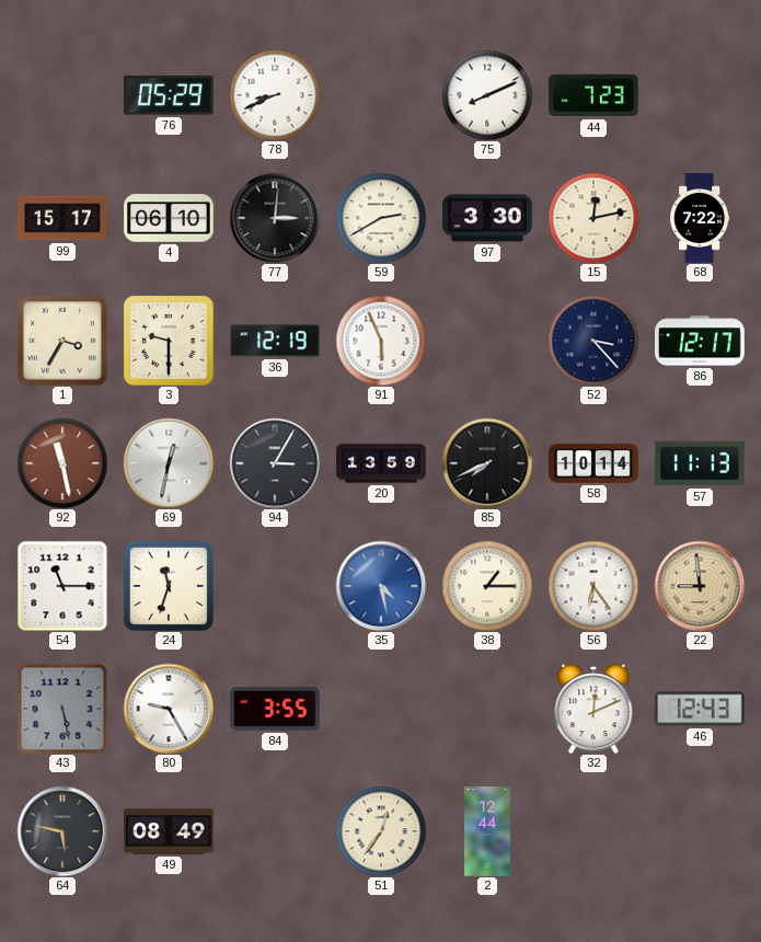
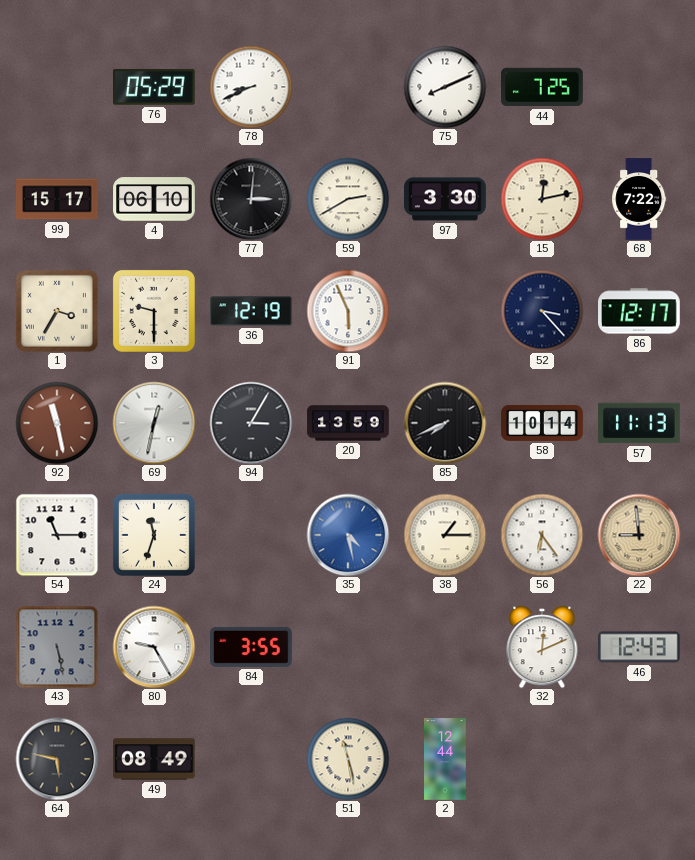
44: 7:23 -> 7:25
51: 12:36 -> 11:28
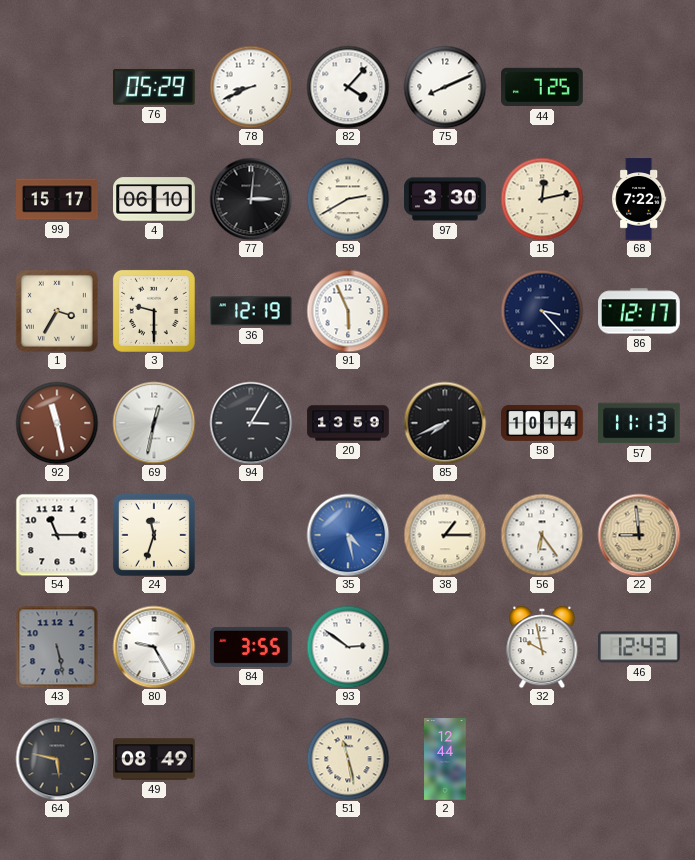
82: none -> 4:07
93: none -> 2:51
32: 12:11 -> 9:58
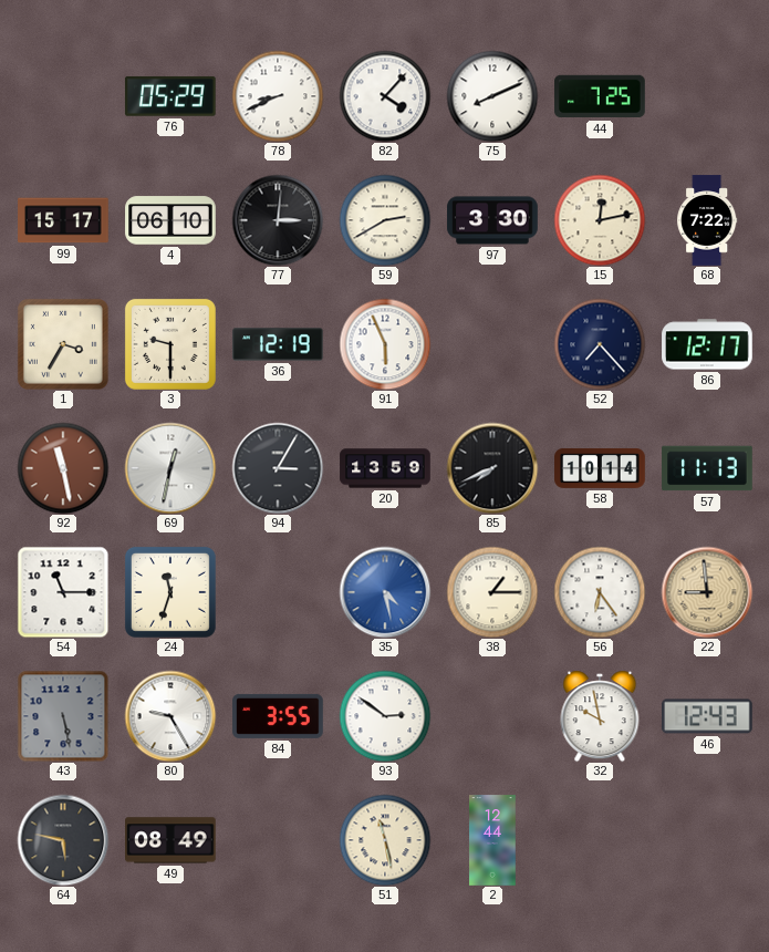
52: 3:23 -> 7:23
